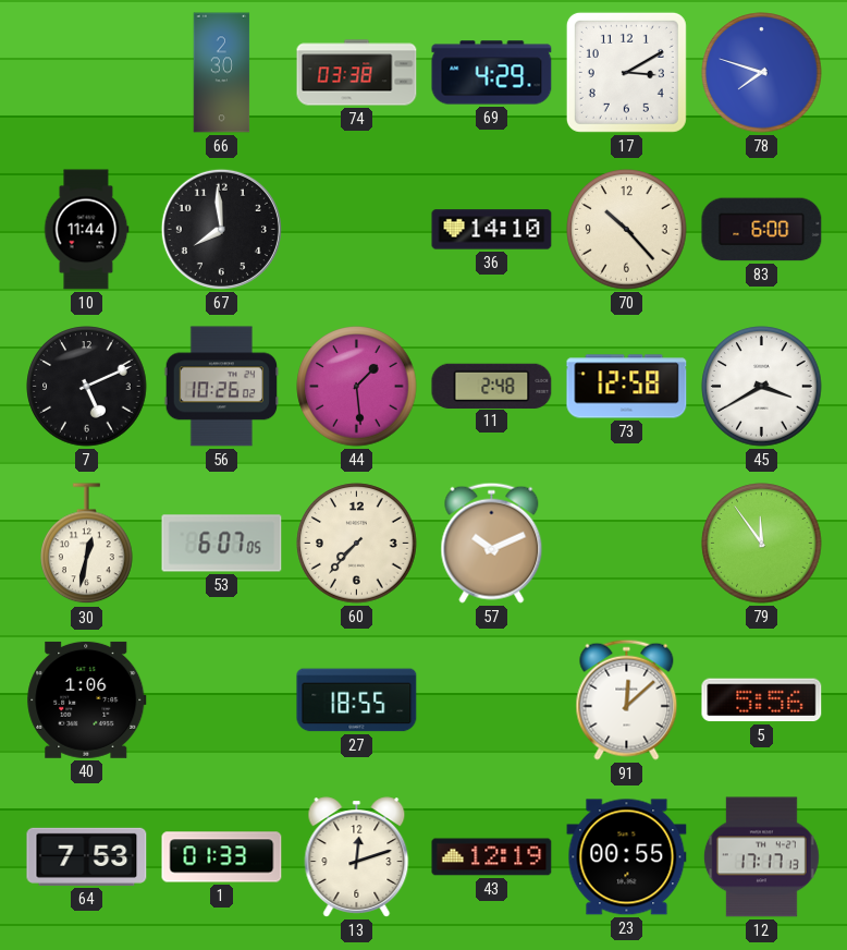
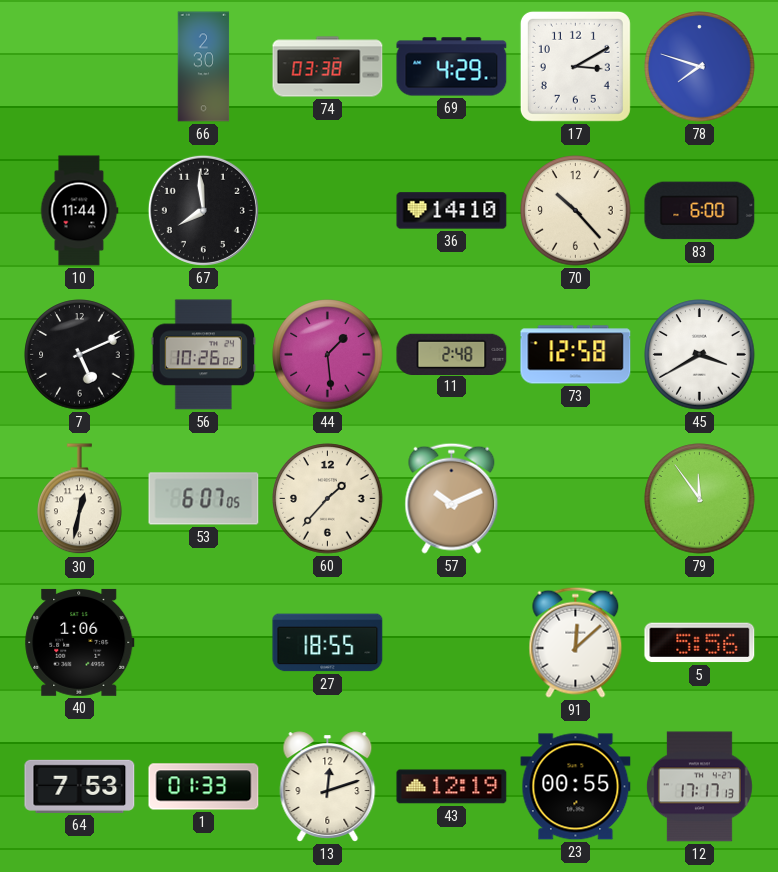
60: 7:37 -> 1:37
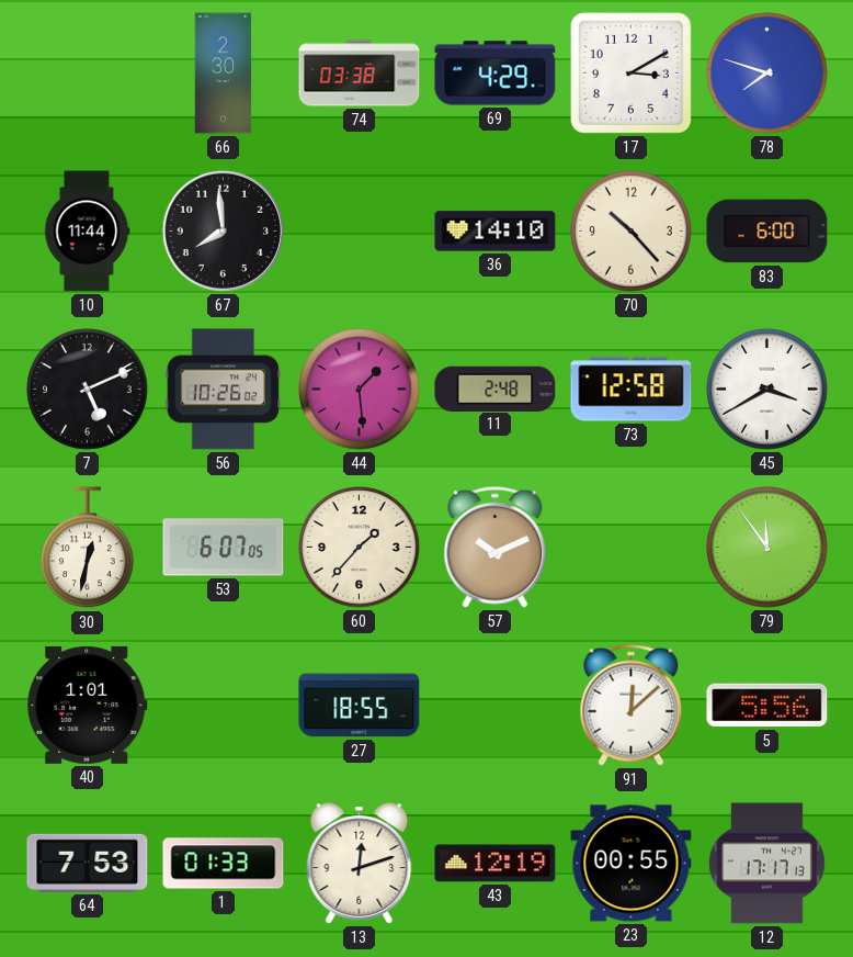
40: 1:06 -> 1:01
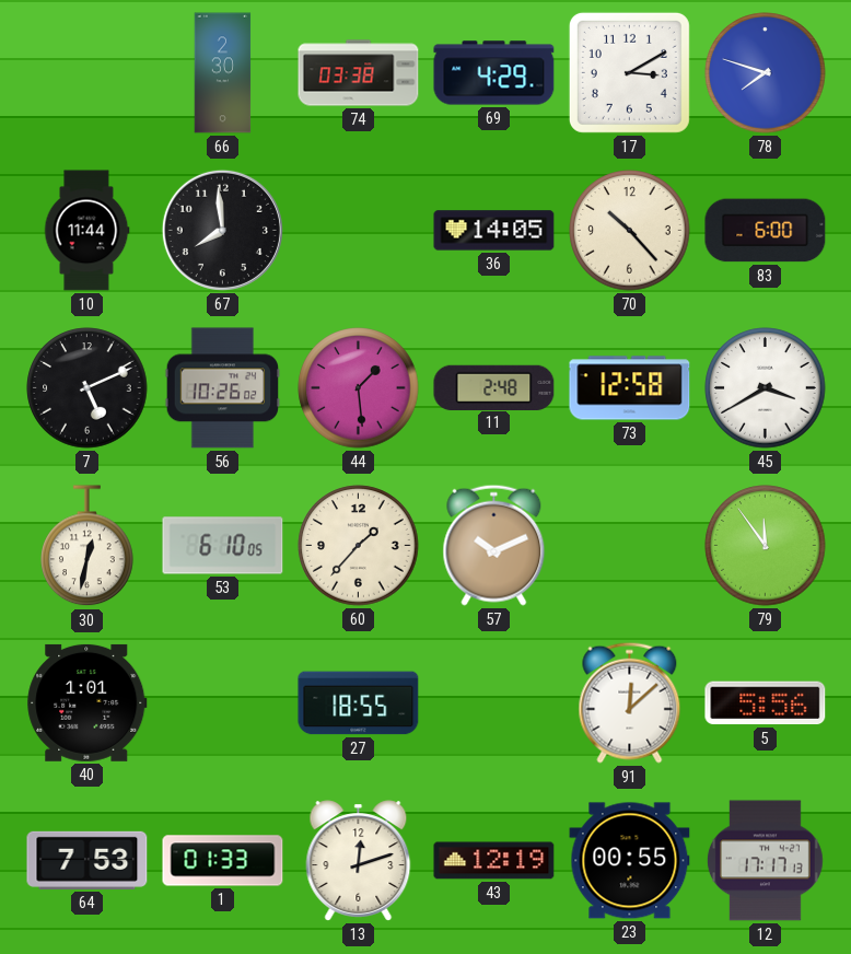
36: 14:10 -> 14:05
53: 6:07 -> 6:10
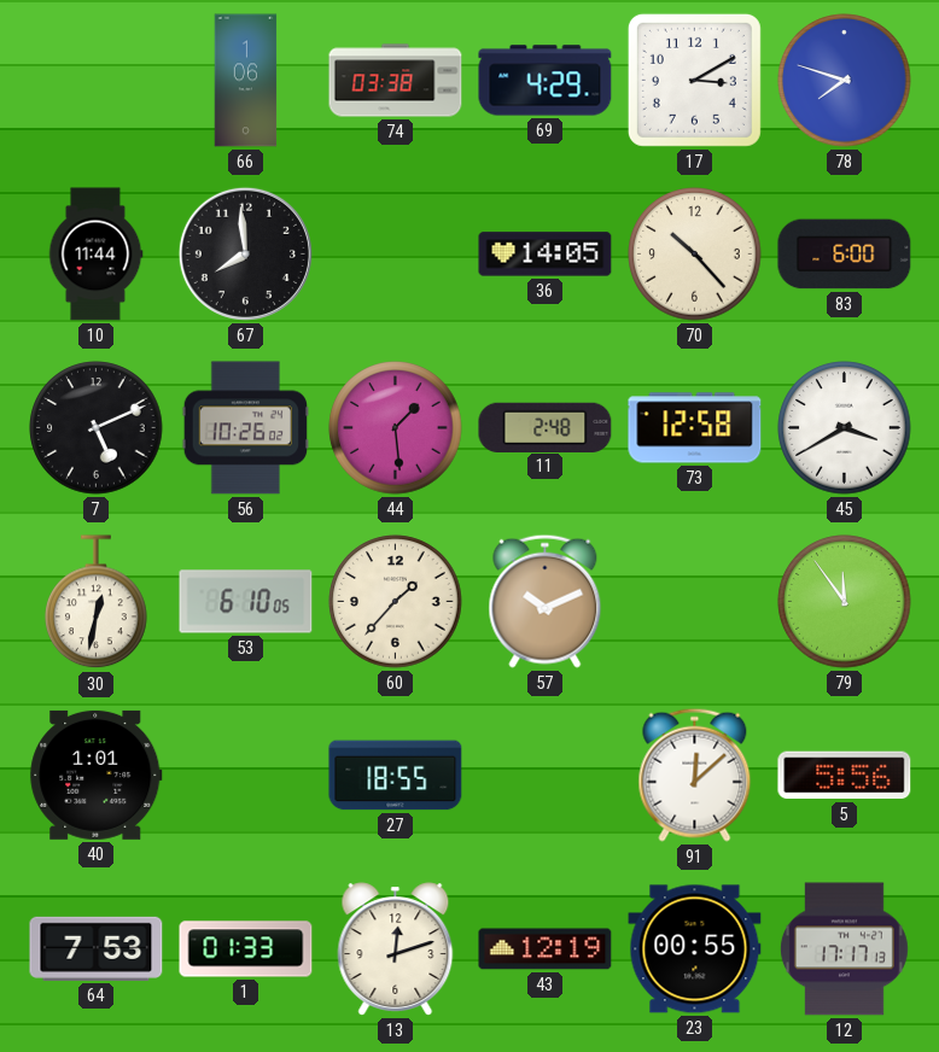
66: 2:30 -> 1:06
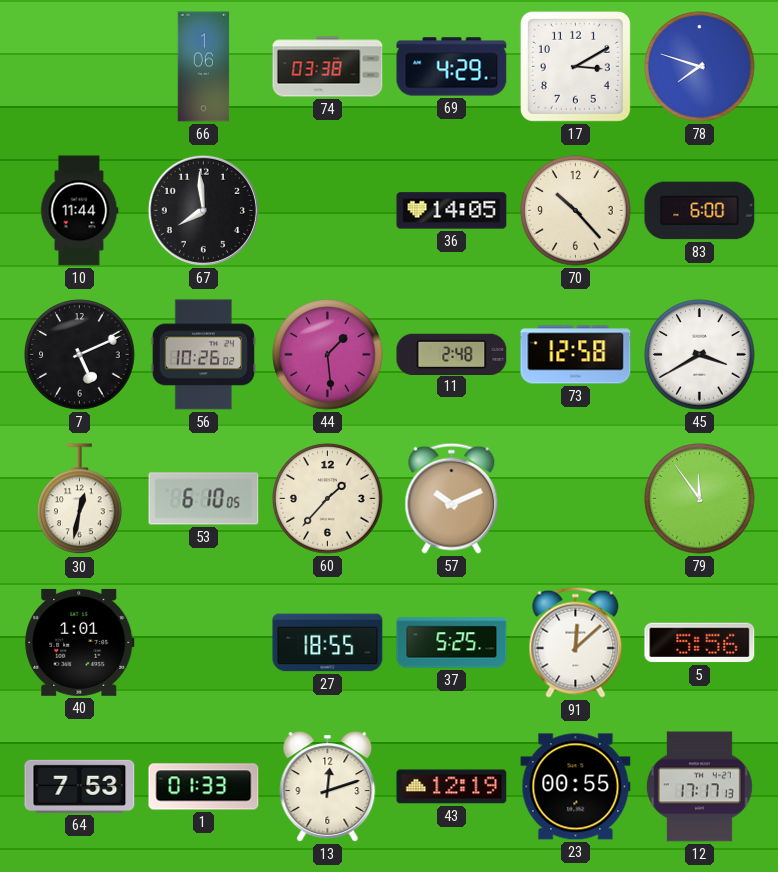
37: none -> 5:25
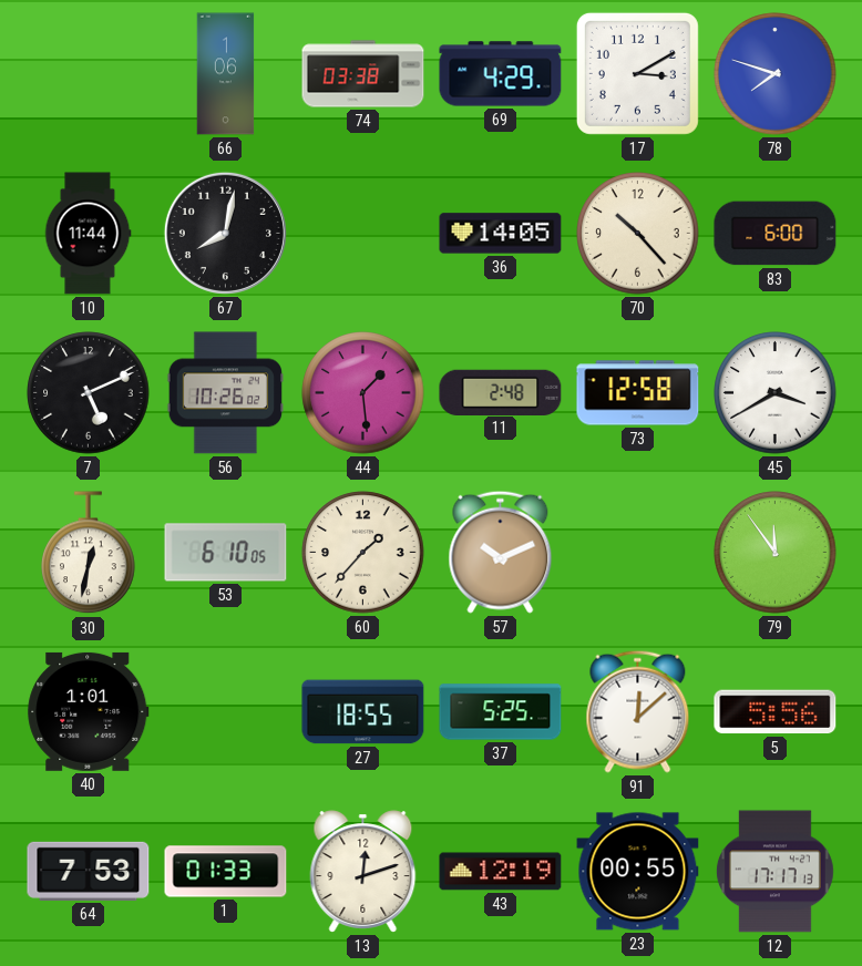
67: 7:59 -> 8:02
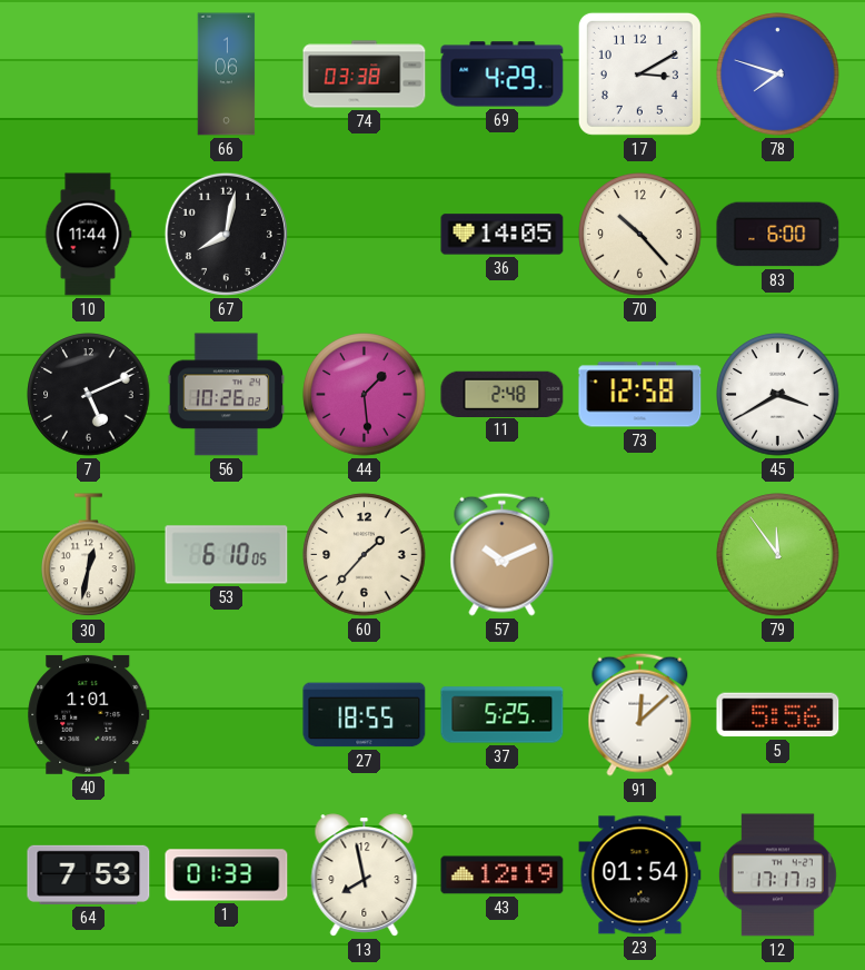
13: 12:12 -> 7:58
23: 00:55 -> 01:54
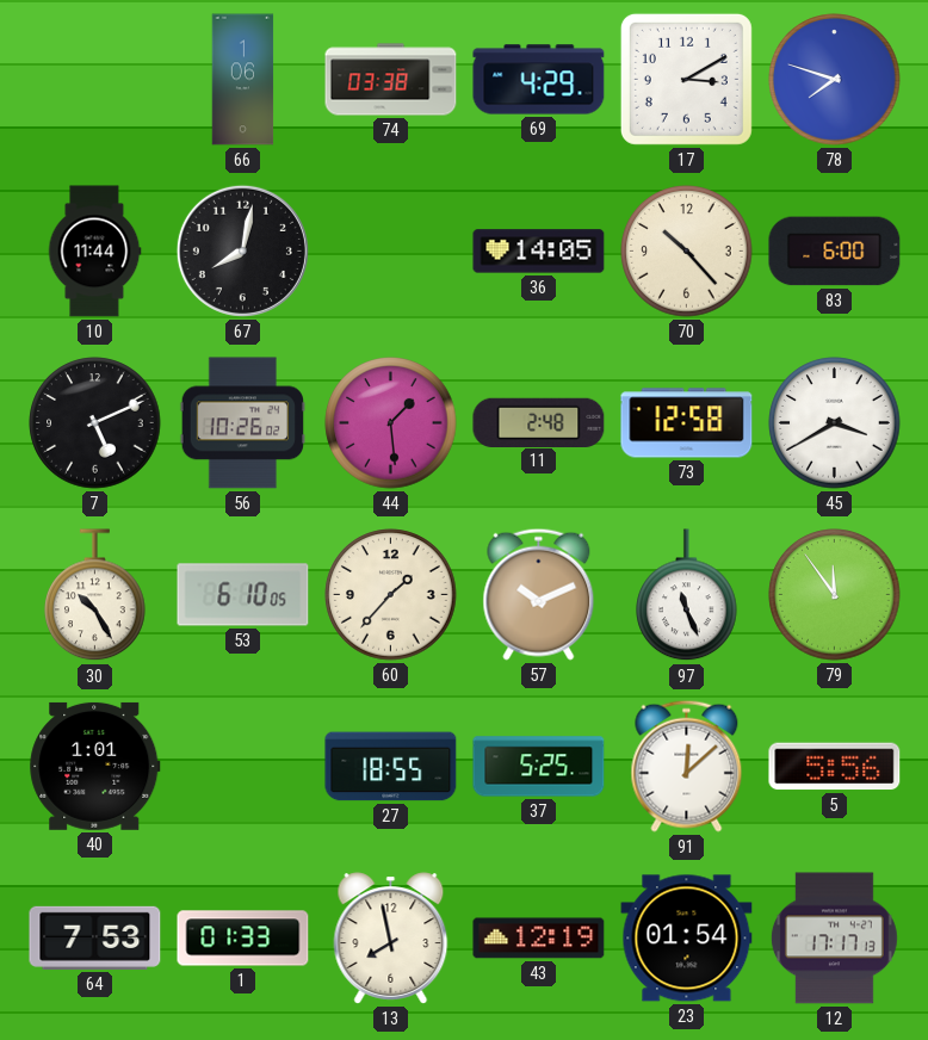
30: 12:32 -> 10:25
97: none -> 11:26
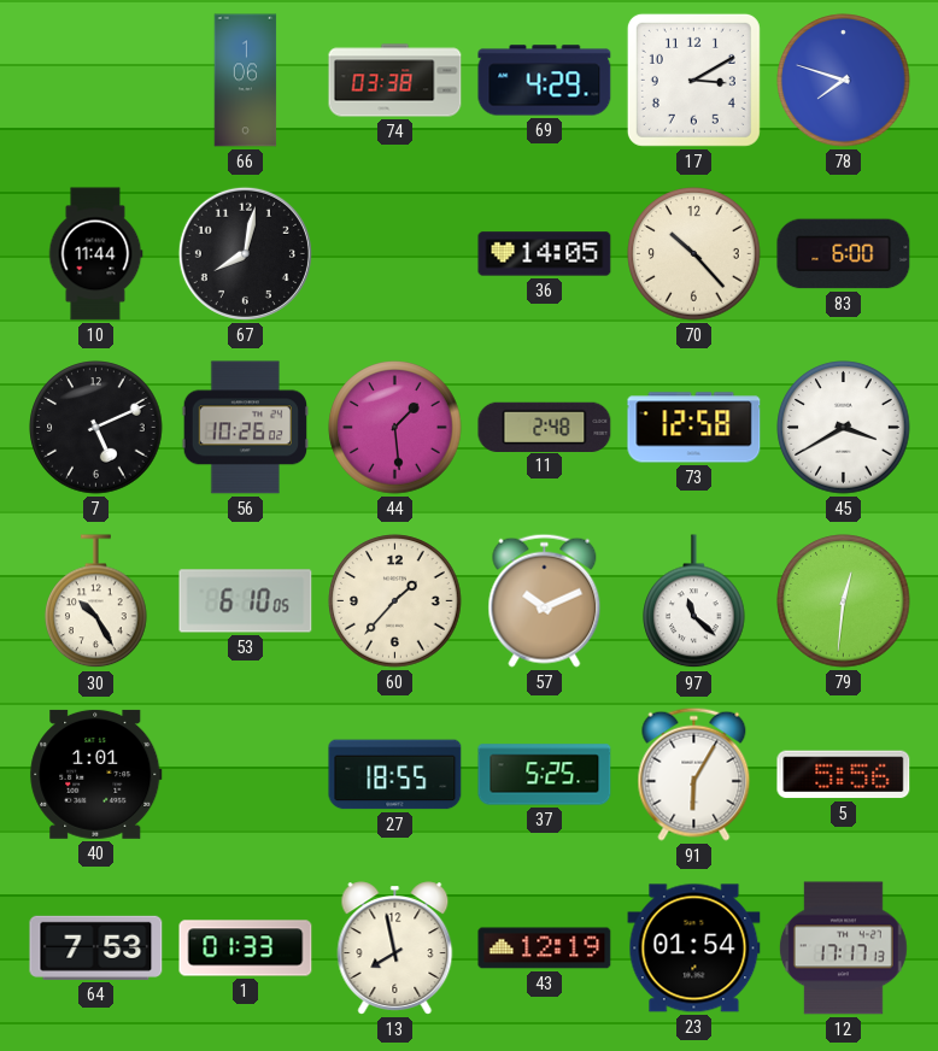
97: 11:26 -> 11:22
79: 11:54 -> 12:31
91: 12:08 -> 6:05
